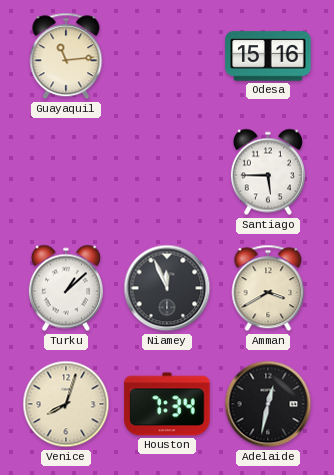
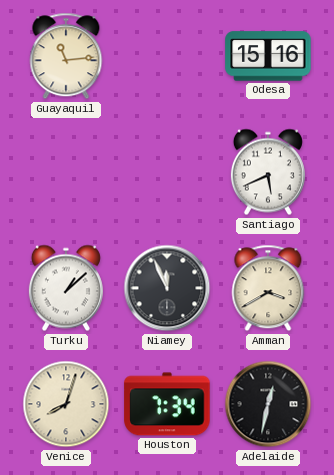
Santiago: 5:45 -> 5:41
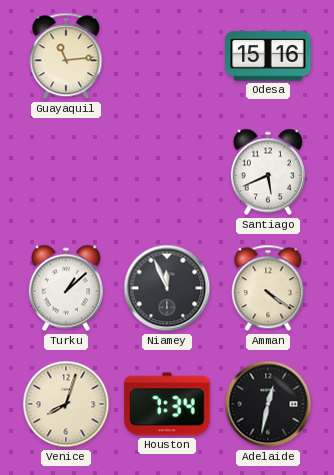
Amman: 3:40 -> 4:21
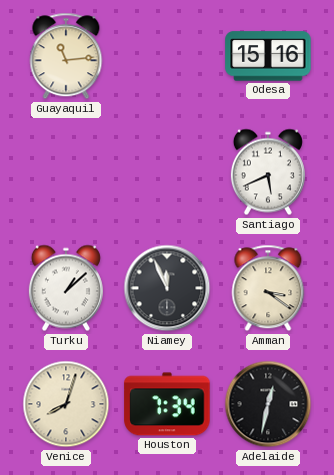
Amman: 4:21 -> 3:21
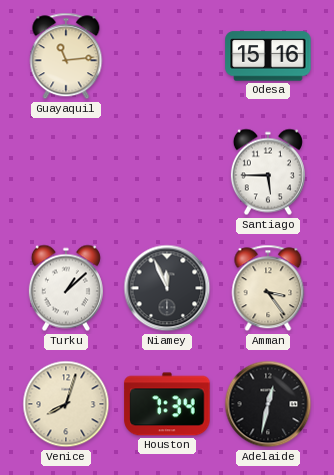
Santiago: 5:41 -> 5:45
Amman: 3:21 -> 3:24
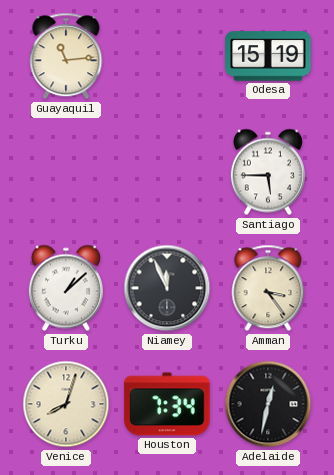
Odesa: 15:16 -> 15:19
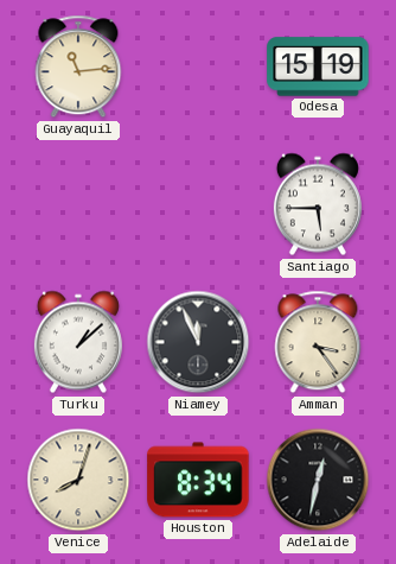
Houston: 7:34 -> 8:34
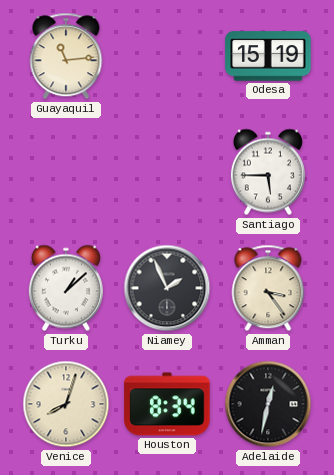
Niamey: 11:56 -> 1:56
